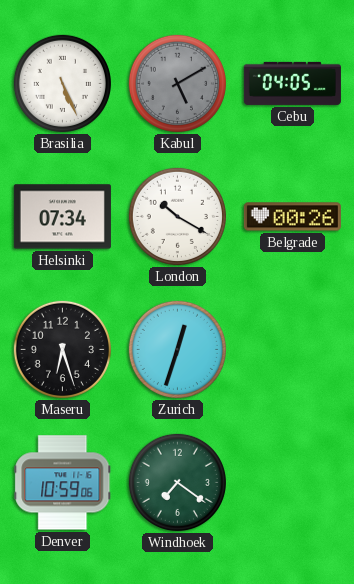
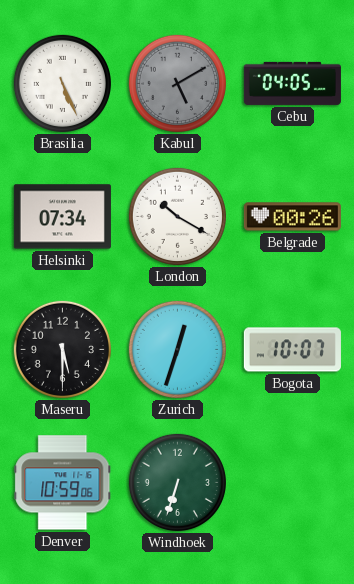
Maseru: 6:27 -> 5:30
Bogota: none -> 10:07
Windhoek: 7:21 -> 6:33
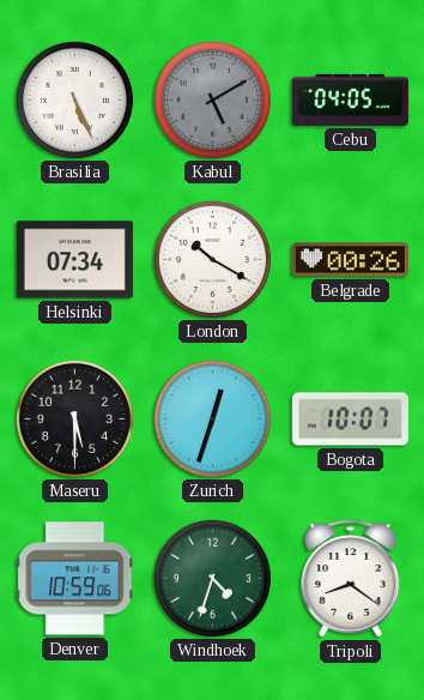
Windhoek: 6:33 -> 4:33
Tripoli: none -> 8:21
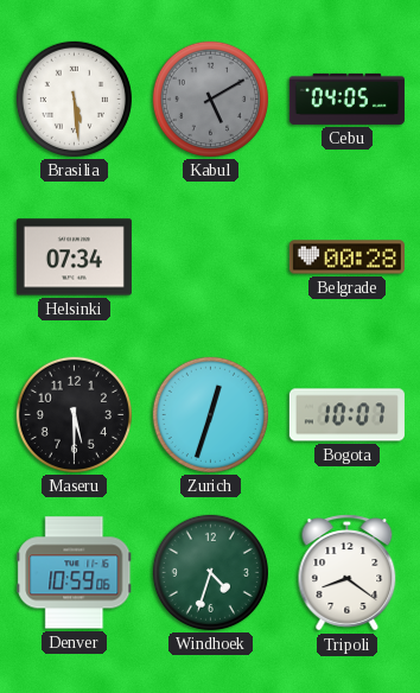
Brasilia: 5:26 -> 5:29
London: 10:20 -> none
Belgrade: 00:26 -> 00:28
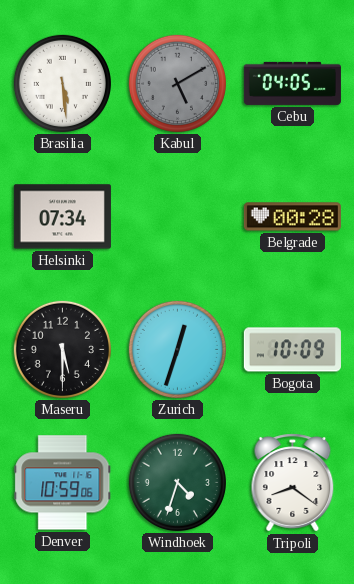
Bogota: 10:07 -> 10:09
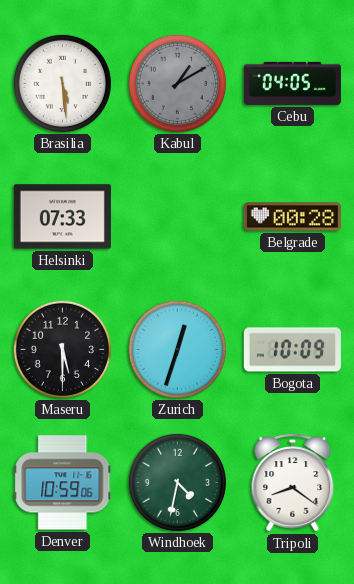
Kabul: 5:10 -> 1:10
Helsinki: 07:34 -> 07:33
Windhoek: 4:33 -> 4:32
